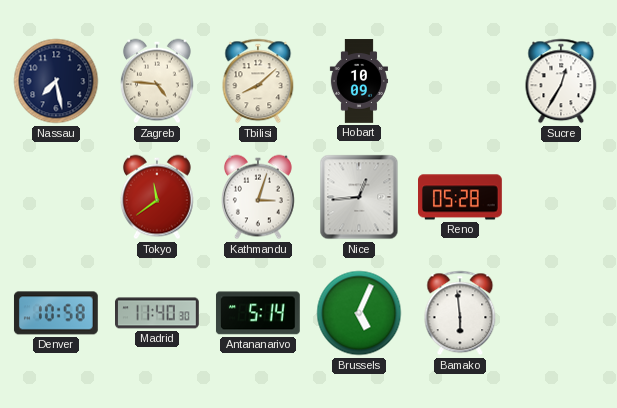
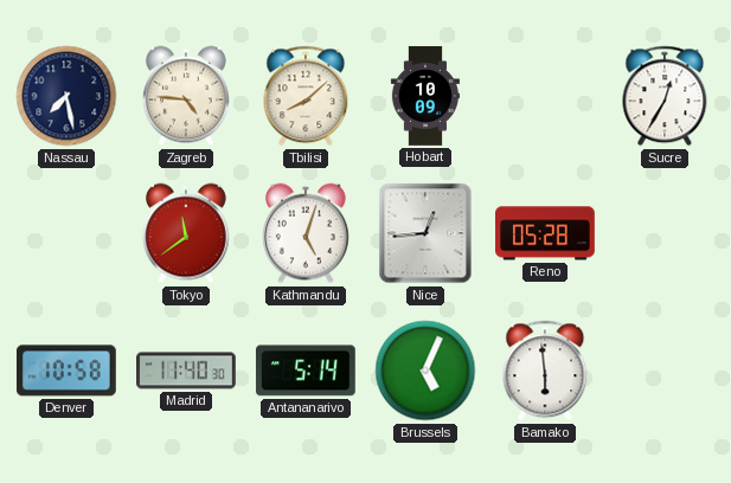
Kathmandu: 3:03 -> 5:03
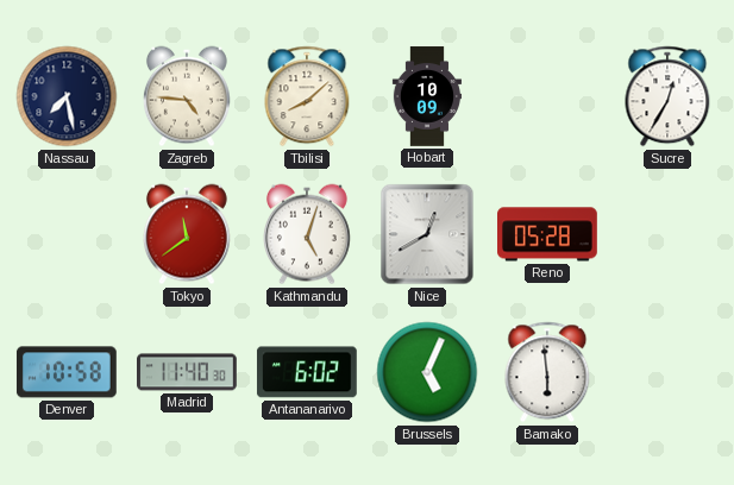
Nice: 12:44 -> 12:40
Antananarivo: 5:14 -> 6:02
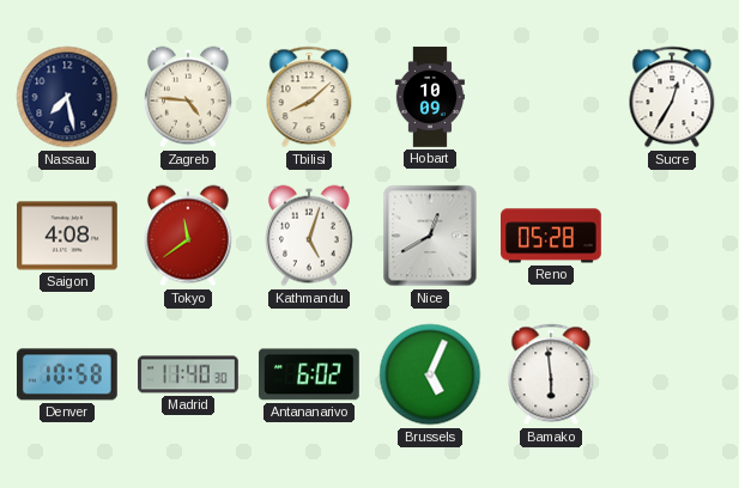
Saigon: none -> 4:08
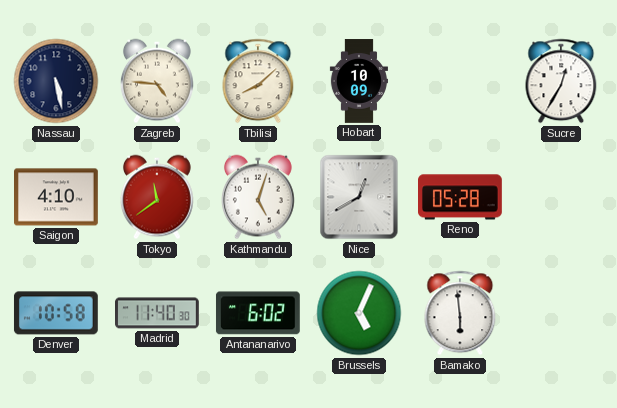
Nassau: 7:28 -> 5:28
Saigon: 4:08 -> 4:10
